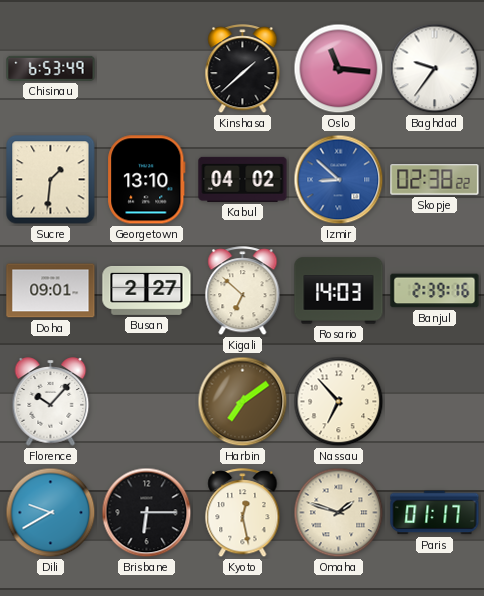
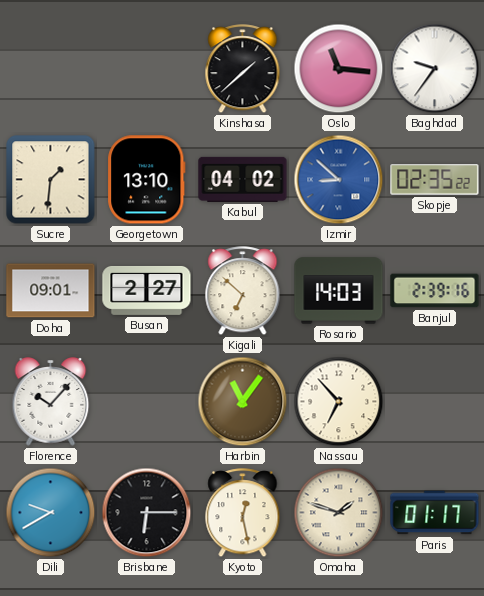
Chisinau: 6:53 -> none
Skopje: 02:38 -> 02:35
Harbin: 7:09 -> 11:06
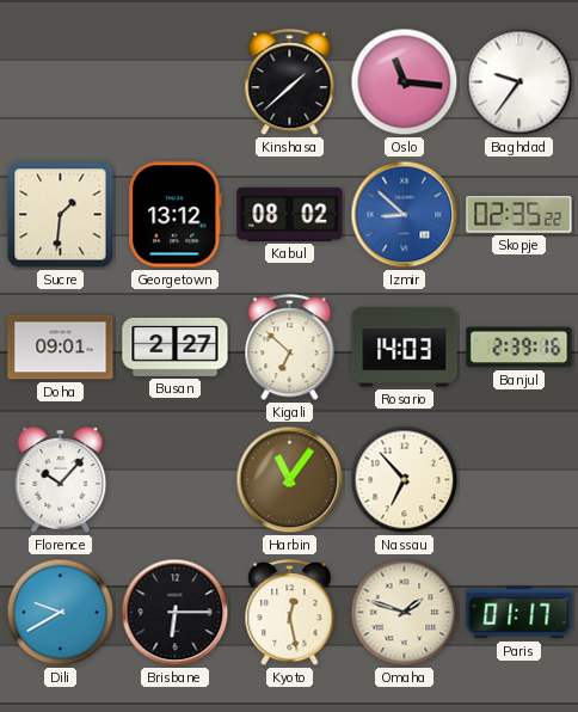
Georgetown: 13:10 -> 13:12
Kabul: 04:02 -> 08:02
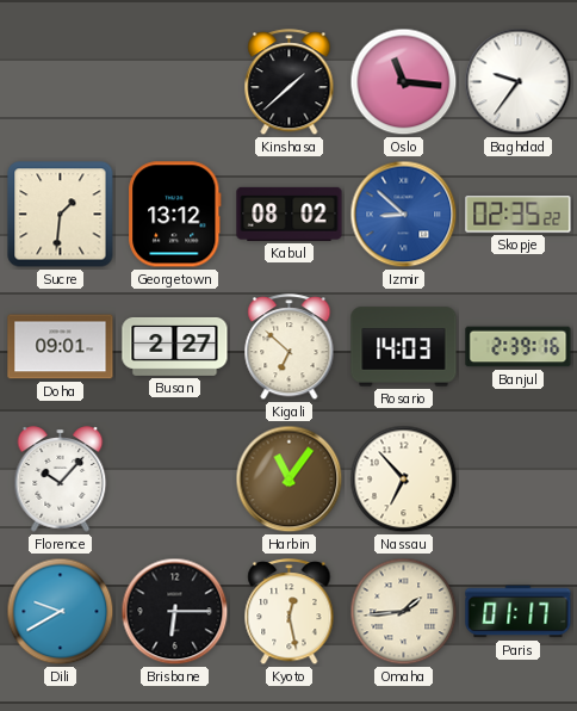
Omaha: 1:48 -> 1:44
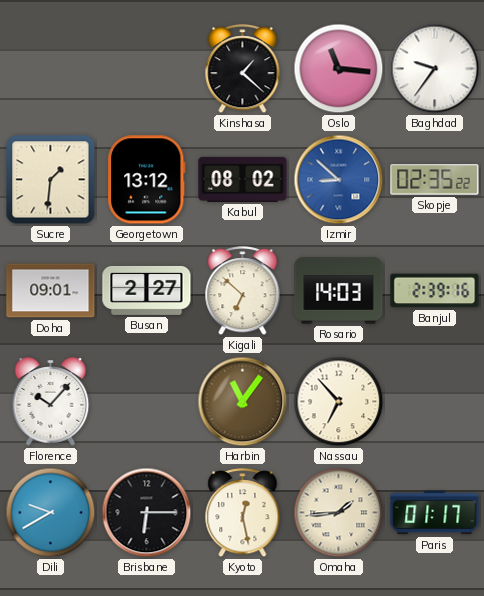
Kinshasa: 1:38 -> 1:22
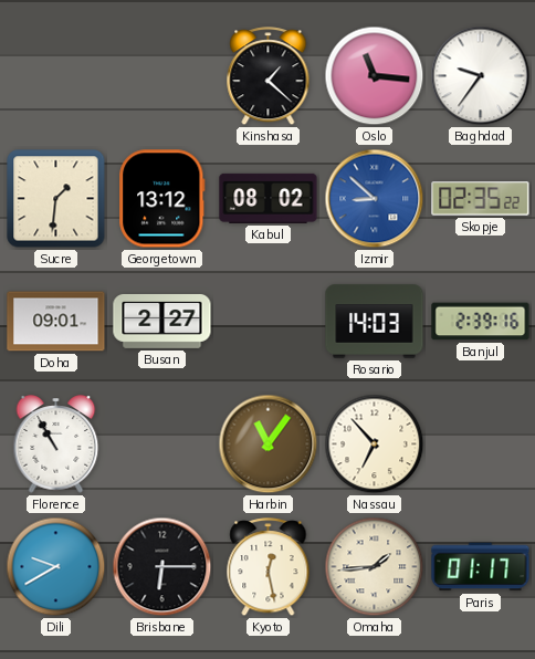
Kigali: 6:52 -> none
Florence: 10:07 -> 10:55
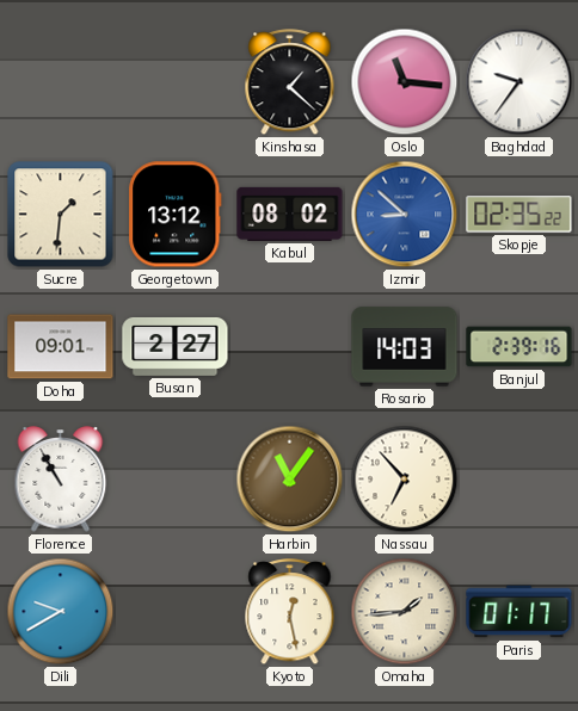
Brisbane: 6:15 -> none
